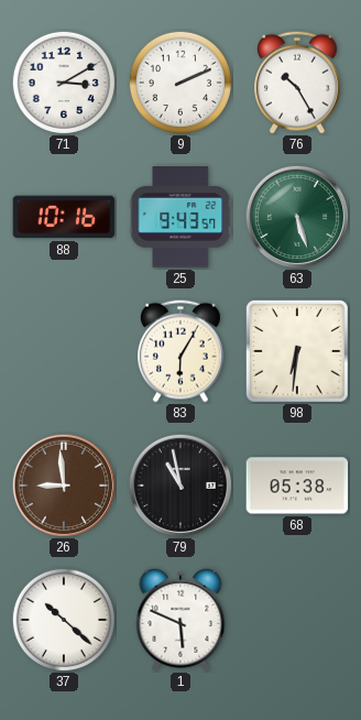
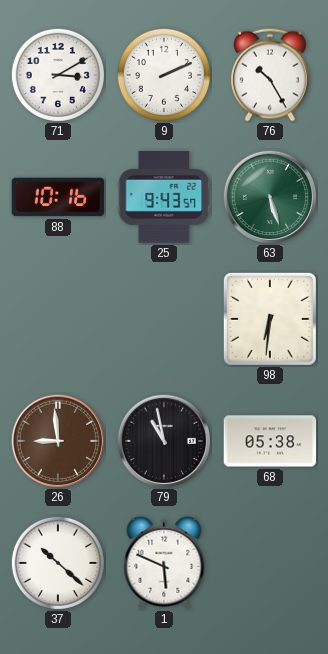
83: 6:05 -> none
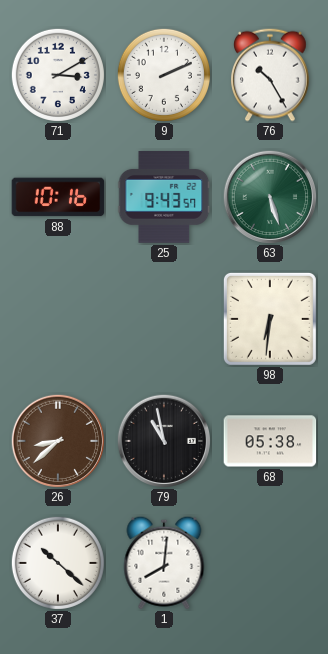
26: 8:59 -> 8:38
1: 5:49 -> 8:01
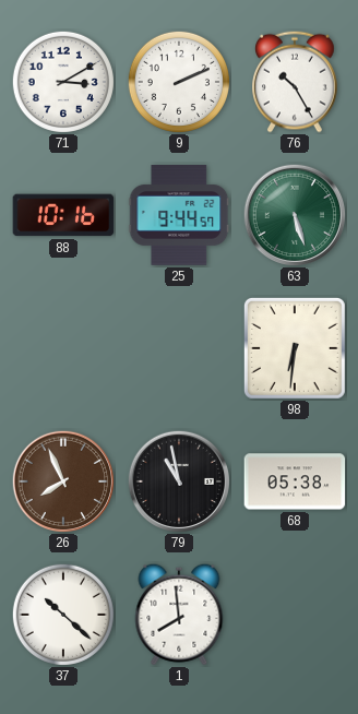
25: 9:43 -> 9:44
26: 8:38 -> 7:56
1: 8:01 -> 7:59
